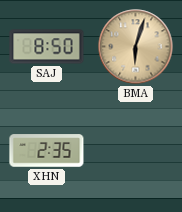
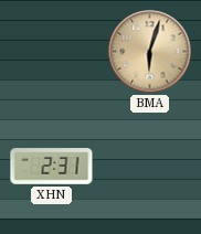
SAJ: 8:50 -> none
XHN: 2:35 -> 2:31
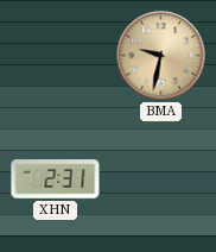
BMA: 6:03 -> 9:32
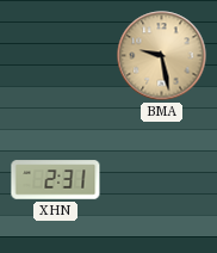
BMA: 9:32 -> 9:28
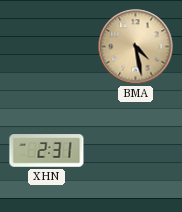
BMA: 9:28 -> 4:28
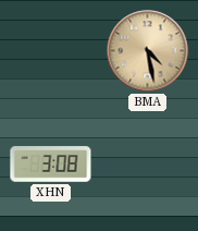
XHN: 2:31 -> 3:08
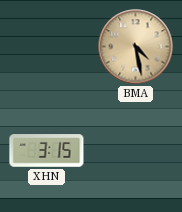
XHN: 3:08 -> 3:15
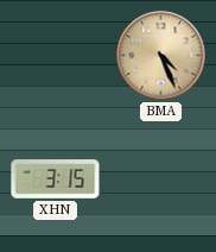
BMA: 4:28 -> 4:26
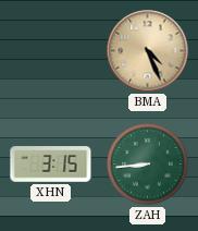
ZAH: none -> 8:44
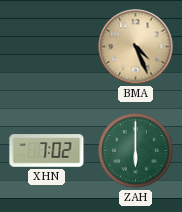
XHN: 3:15 -> 7:02
ZAH: 8:44 -> 6:00
